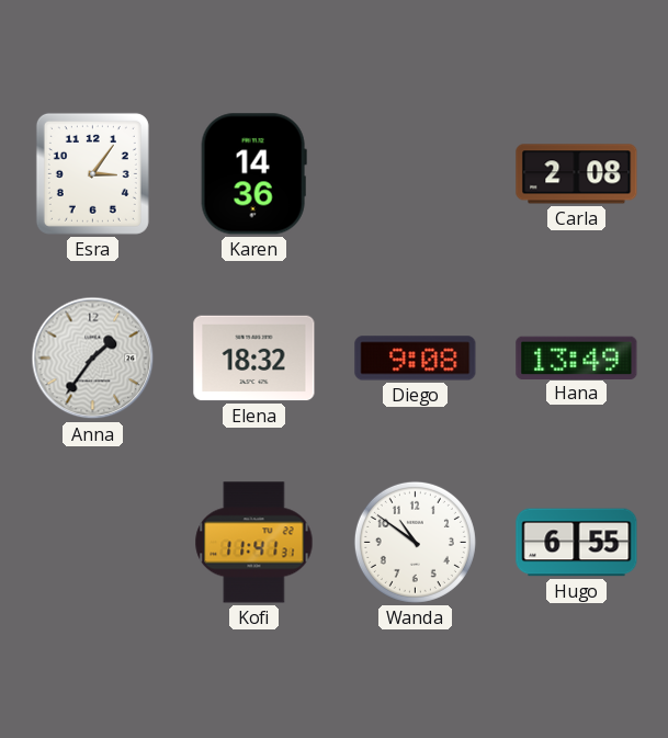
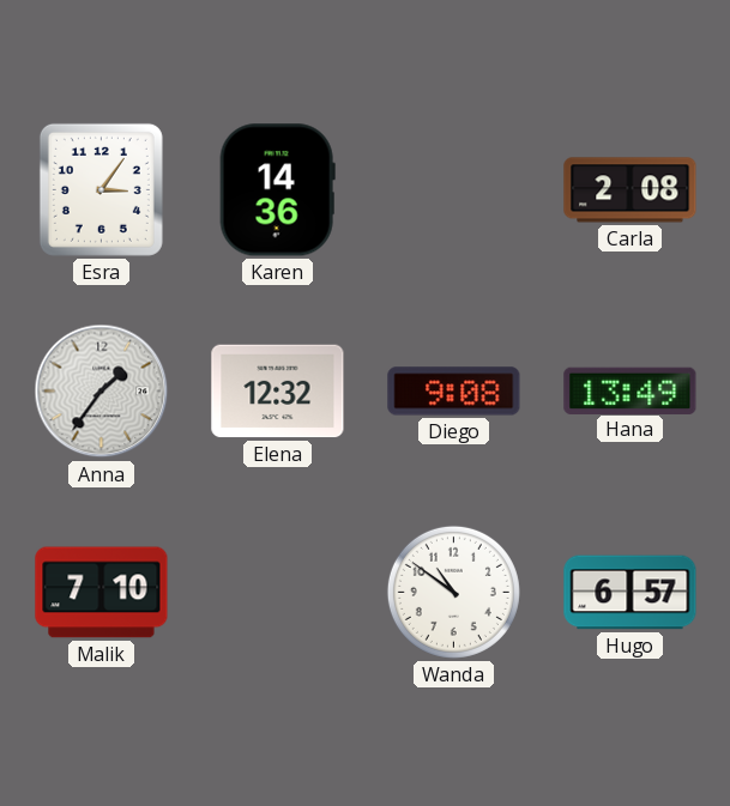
Elena: 18:32 -> 12:32
Malik: none -> 7:10
Kofi: 11:41 -> none
Hugo: 6:55 -> 6:57
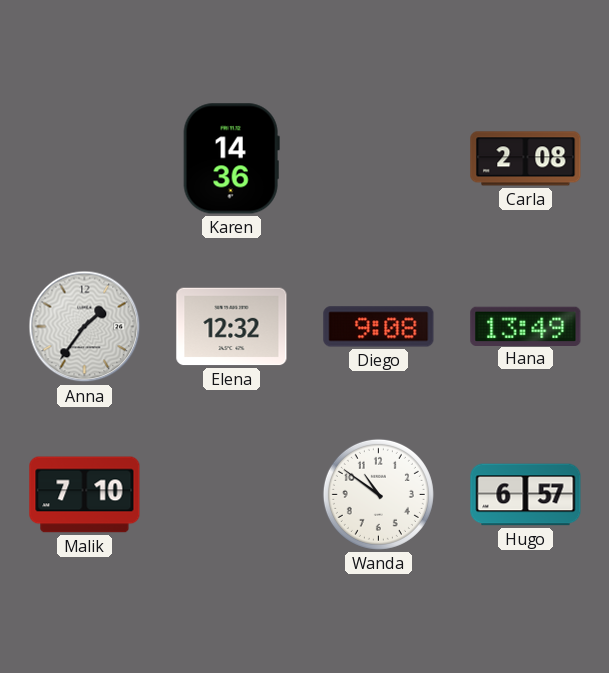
Esra: 3:06 -> none
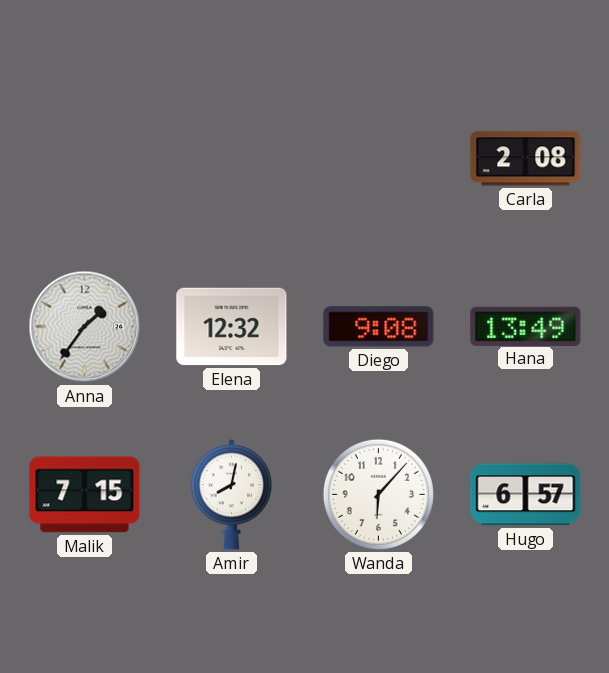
Karen: 14:36 -> none
Malik: 7:10 -> 7:15
Amir: none -> 8:02
Wanda: 10:51 -> 6:07
